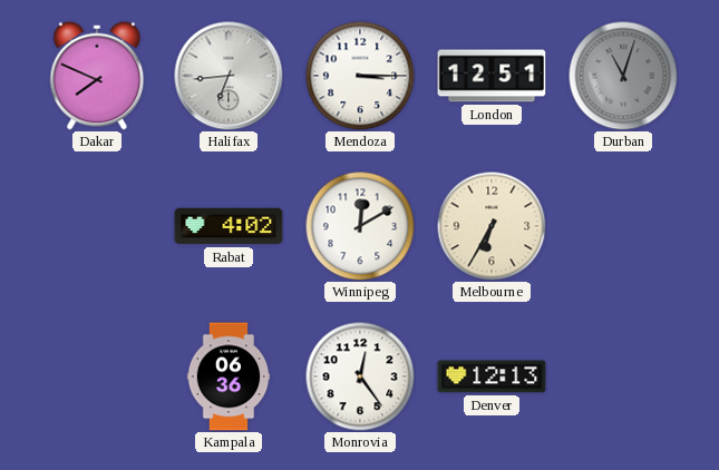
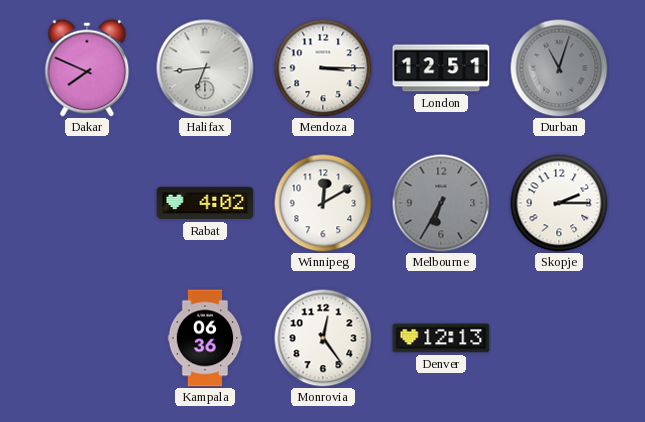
Melbourne dial: cream -> grey
Skopje: none -> 2:15
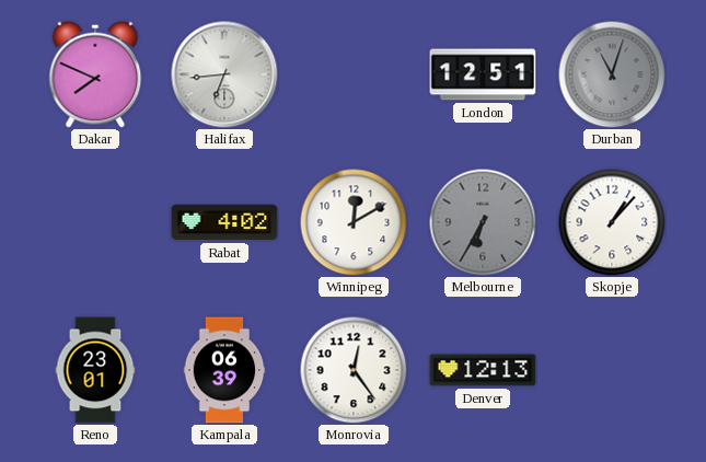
Mendoza: 3:15 -> none
Skopje: 2:15 -> 1:07
Reno: none -> 23:01
Kampala: 06:36 -> 06:39
